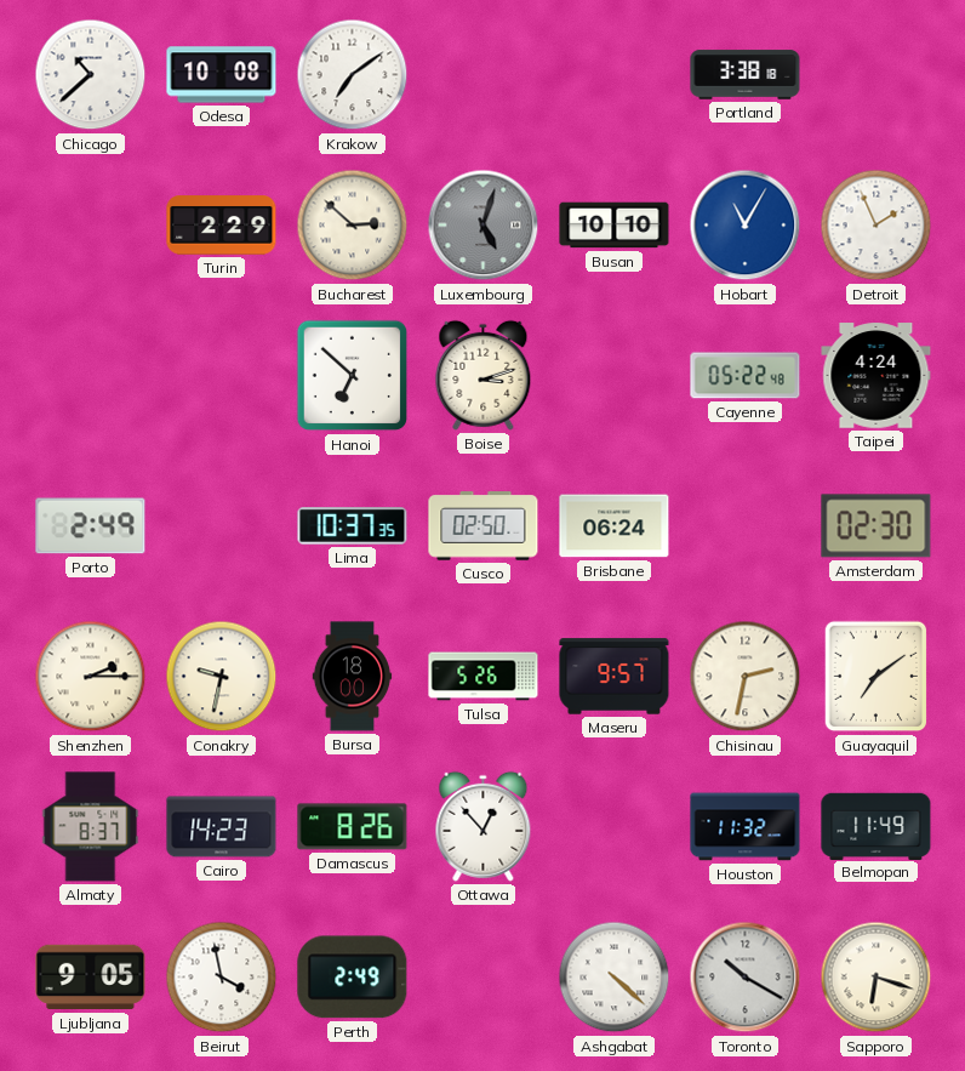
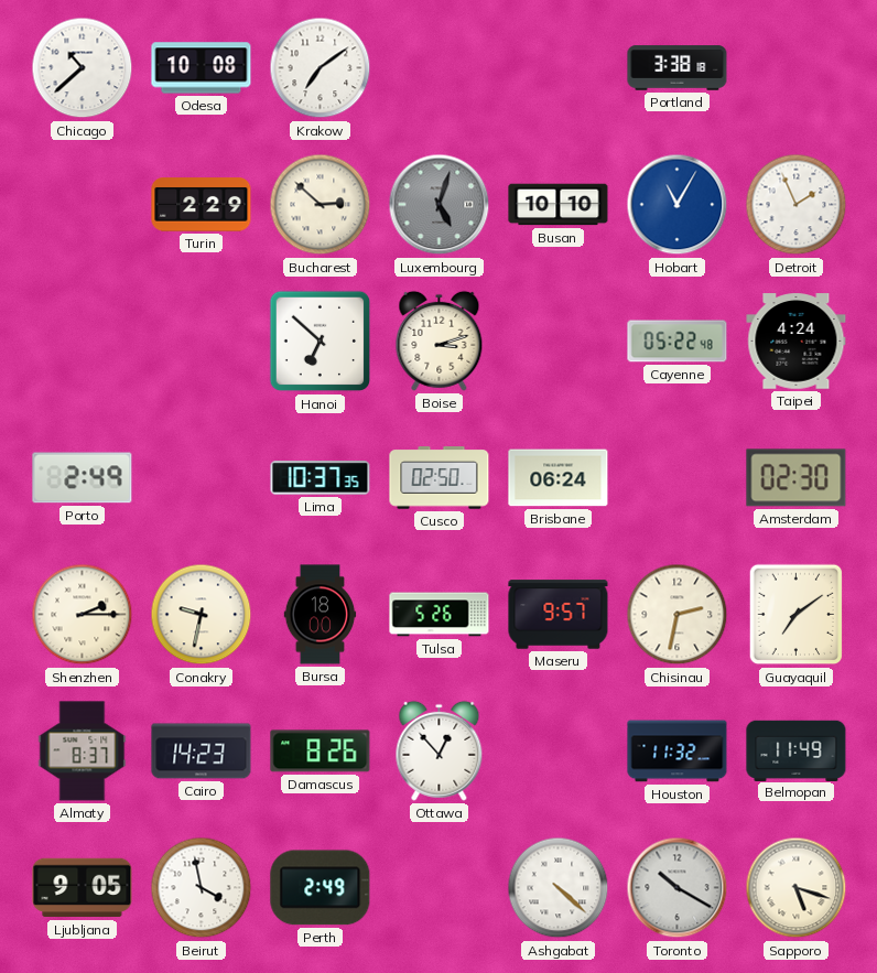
Sapporo: 6:18 -> 5:18
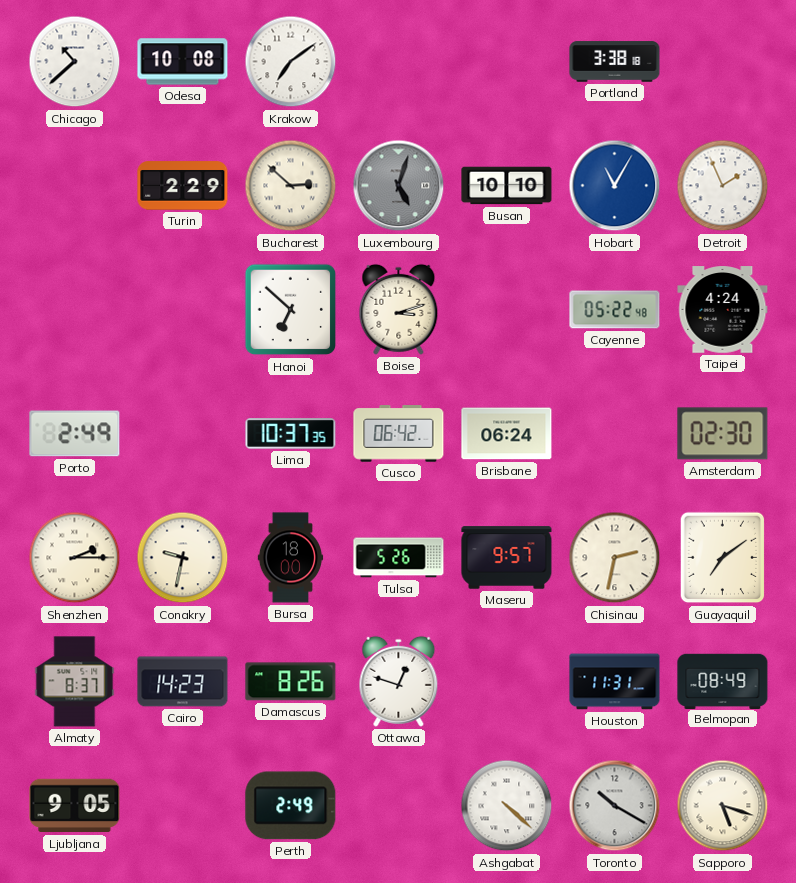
Cusco: 02:50 -> 06:42
Ottawa: 12:53 -> 12:48
Houston: 11:32 -> 11:31
Belmopan: 11:49 -> 08:49
Beirut: 3:58 -> none
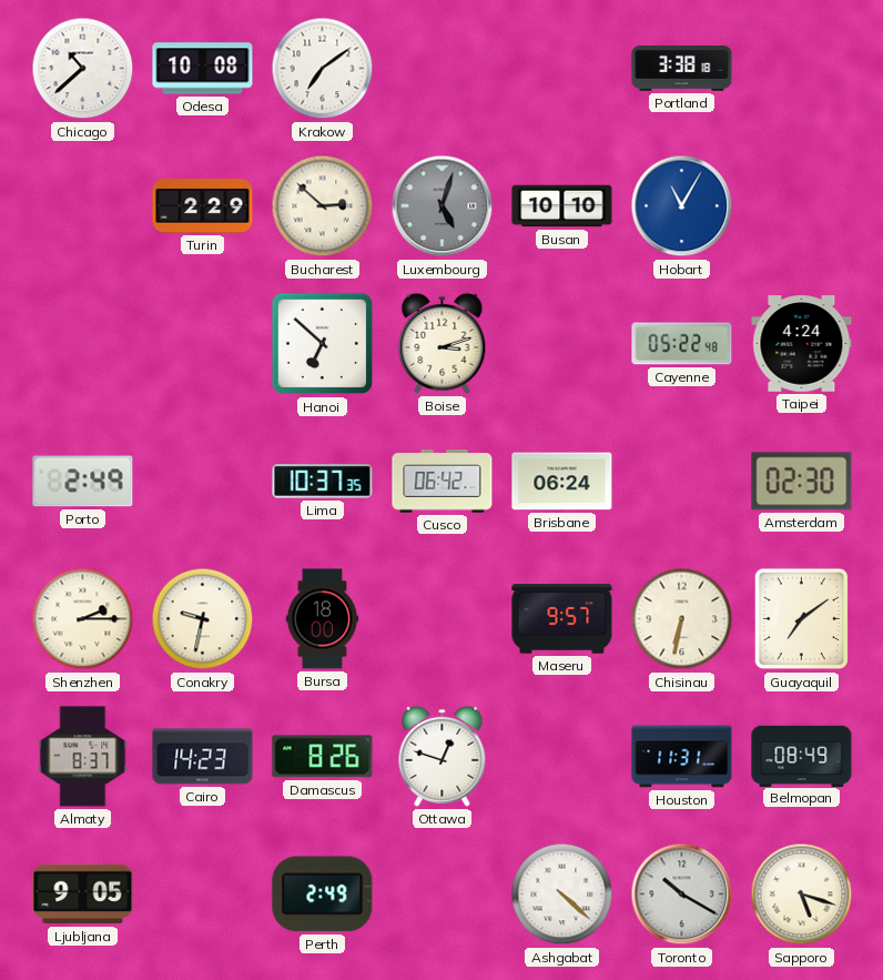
Detroit: 1:56 -> none
Tulsa: 5:26 -> none
Chisinau: 2:32 -> 6:32
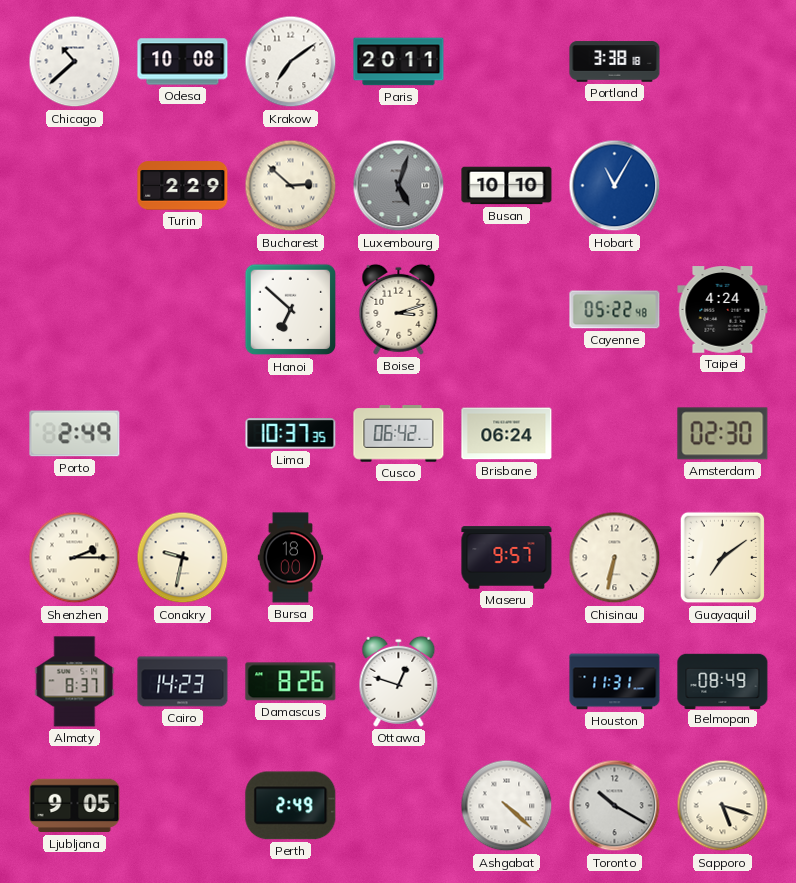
Paris: none -> 20:11
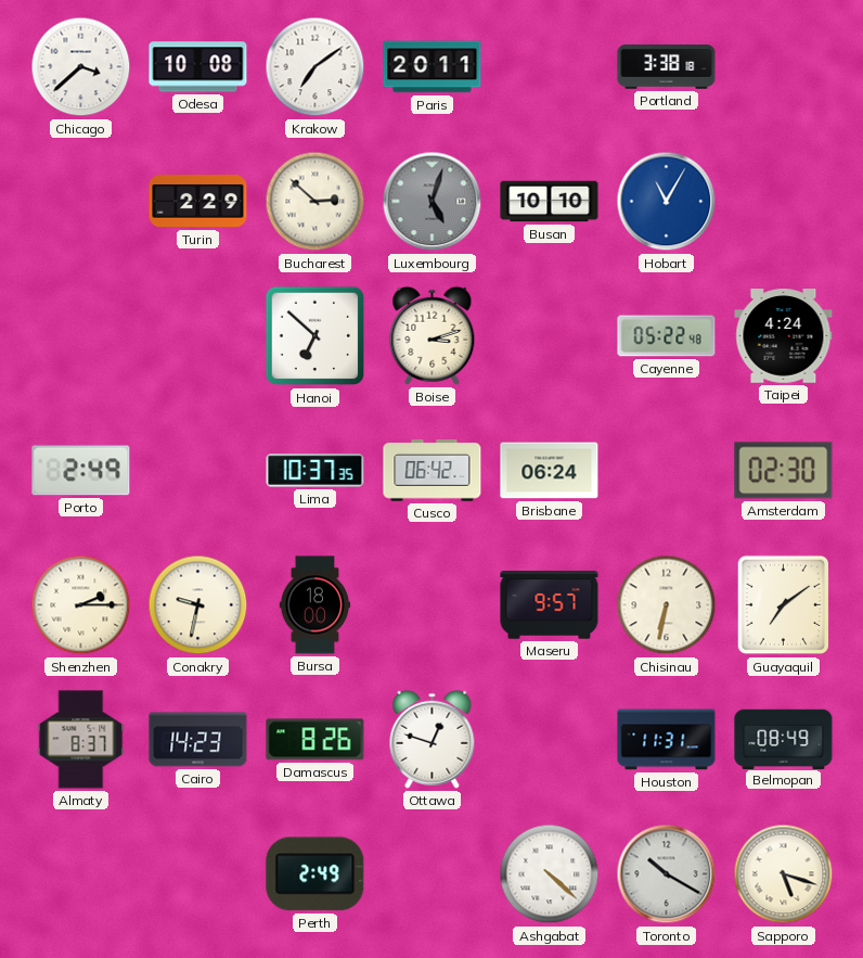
Chicago: 10:38 -> 3:38
Ljubljana: 9:05 -> none
